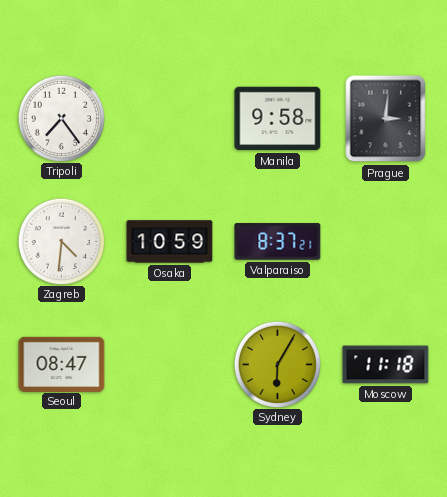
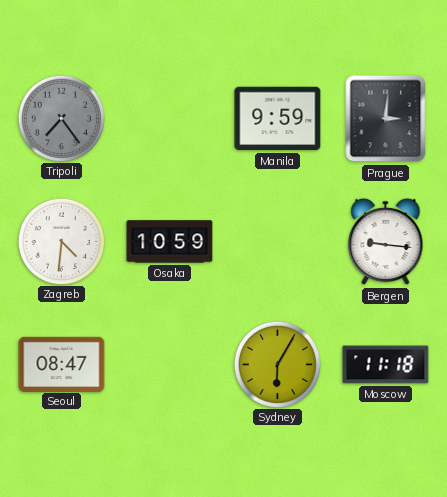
Tripoli dial: white -> grey
Manila: 9:58 -> 9:59
Valparaiso: 8:37 -> none
Bergen: none -> 9:16
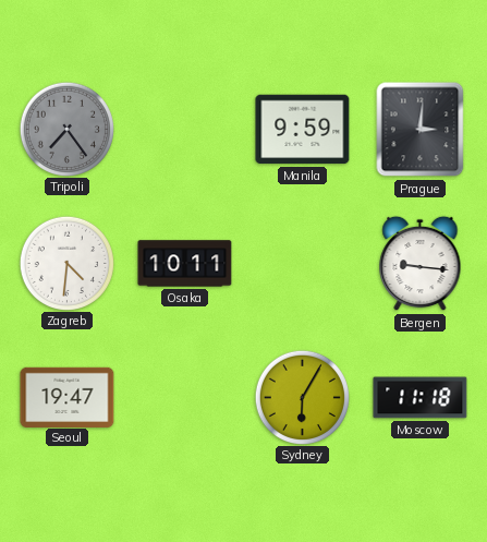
Osaka: 10:59 -> 10:11
Seoul: 08:47 -> 19:47
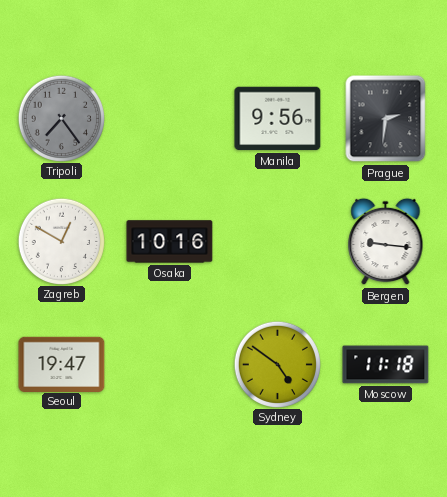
Manila: 9:59 -> 9:56
Prague: 3:01 -> 2:31
Zagreb: 4:31 -> 12:50
Osaka: 10:11 -> 10:16
Sydney: 6:05 -> 4:51
